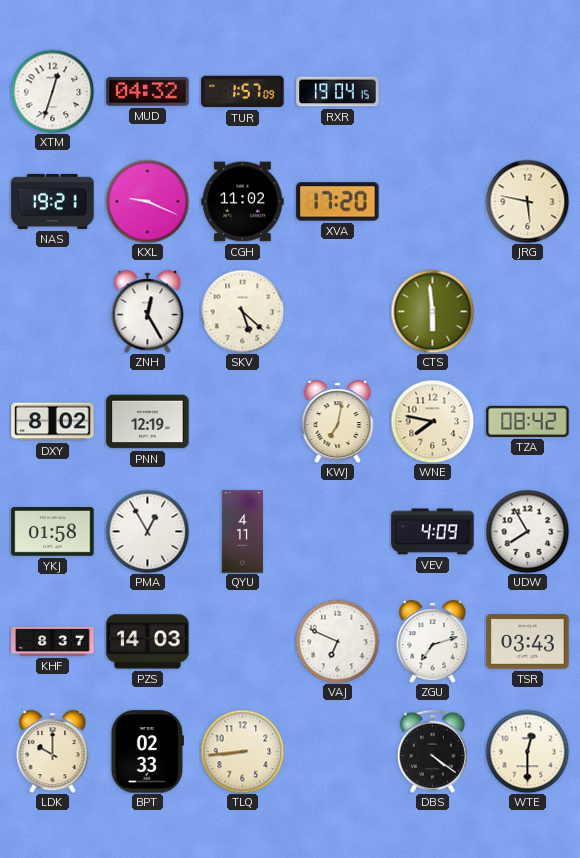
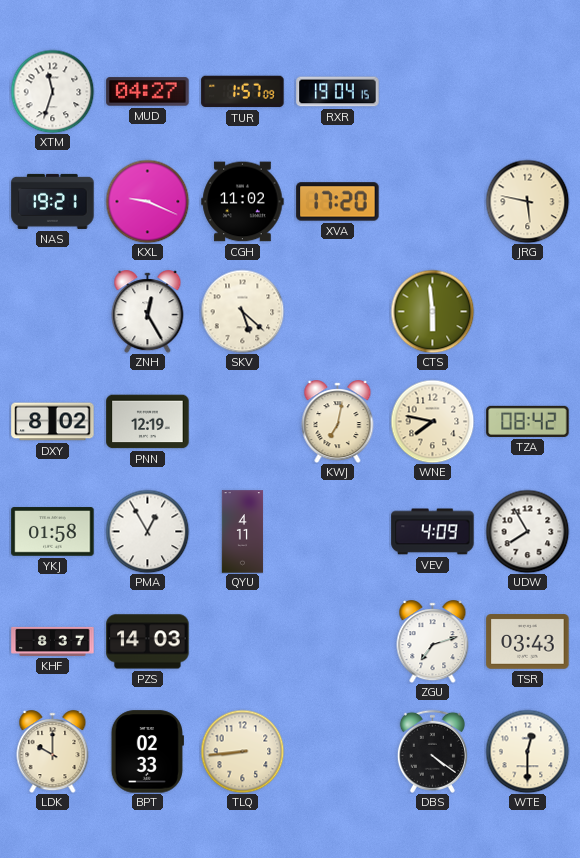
XTM: 12:33 -> 11:33
MUD: 04:32 -> 04:27
VAJ: 6:49 -> none
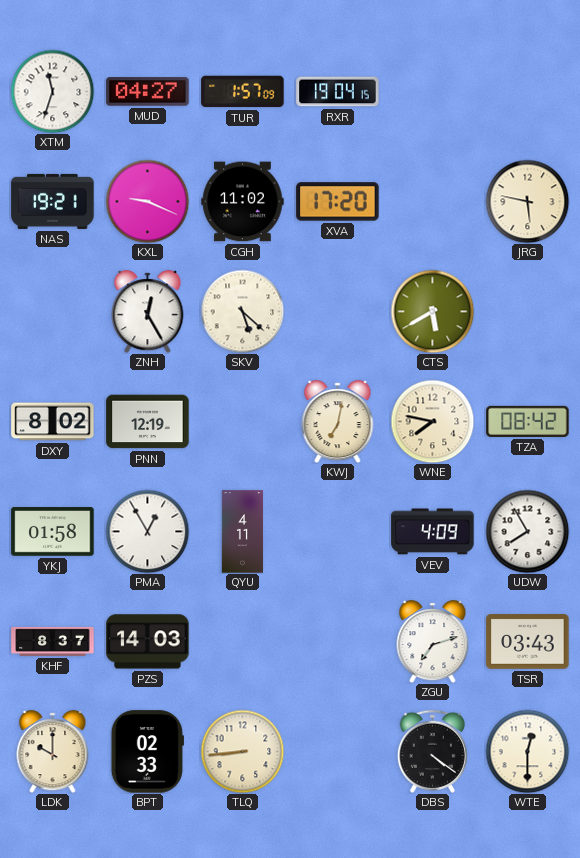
CTS: 5:59 -> 5:40
